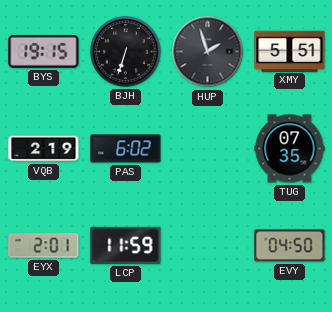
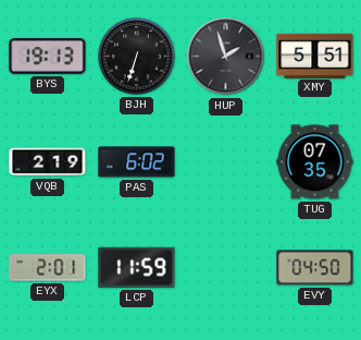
BYS: 19:15 -> 19:13
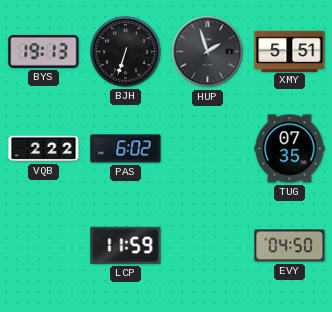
VQB: 2:19 -> 2:22
EYX: 2:01 -> none
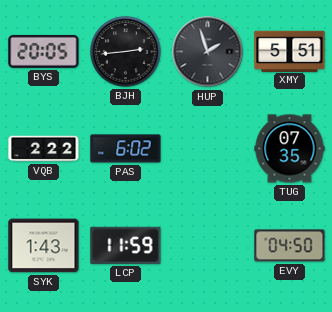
BYS: 19:13 -> 20:05
BJH: 6:33 -> 2:44
SYK: none -> 1:43
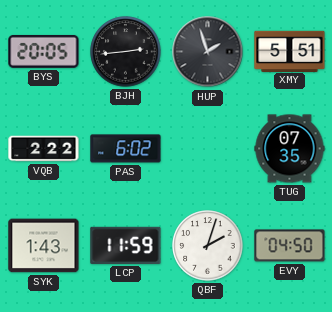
QBF: none -> 2:03
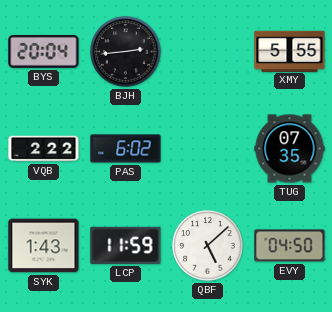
BYS: 20:05 -> 20:04
HUP: 1:57 -> none
XMY: 5:51 -> 5:55
QBF: 2:03 -> 5:08
